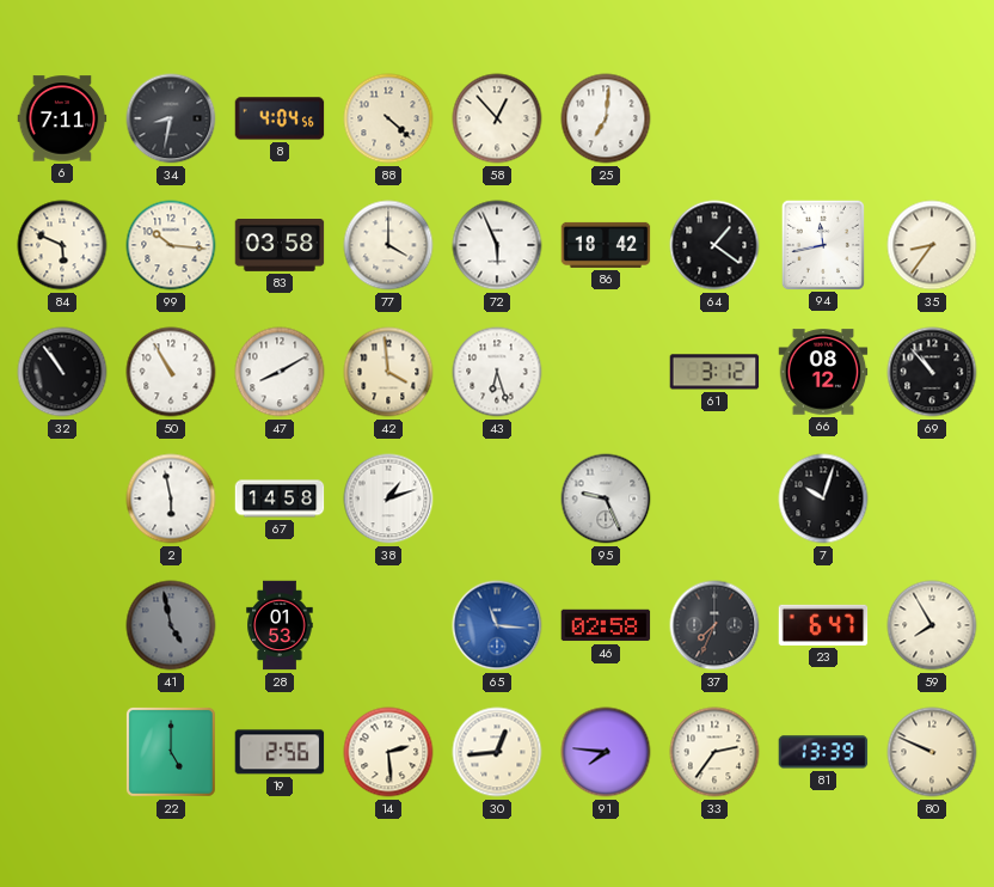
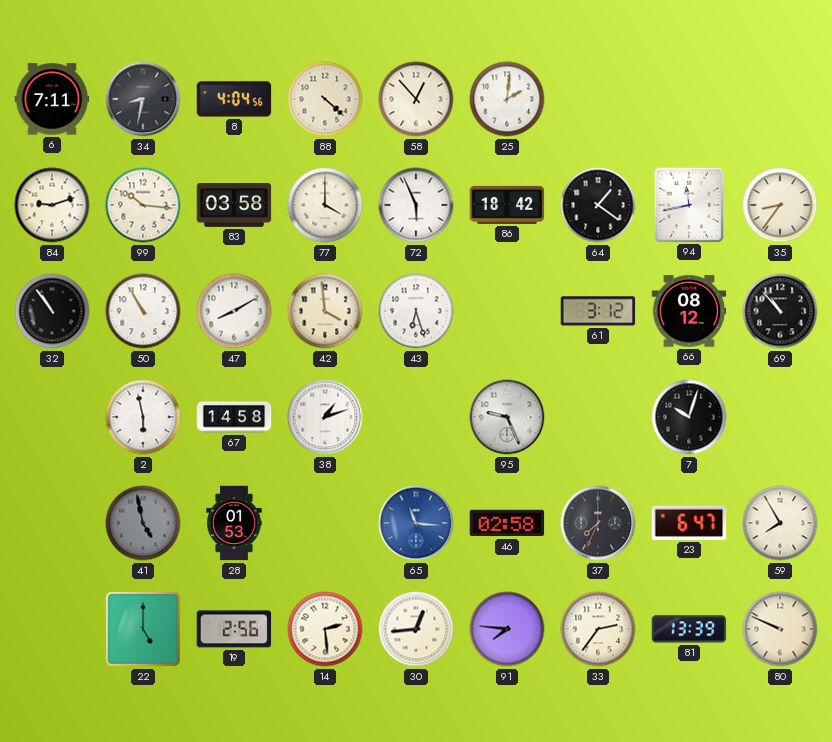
25: 7:01 -> 2:01
84: 5:49 -> 9:12
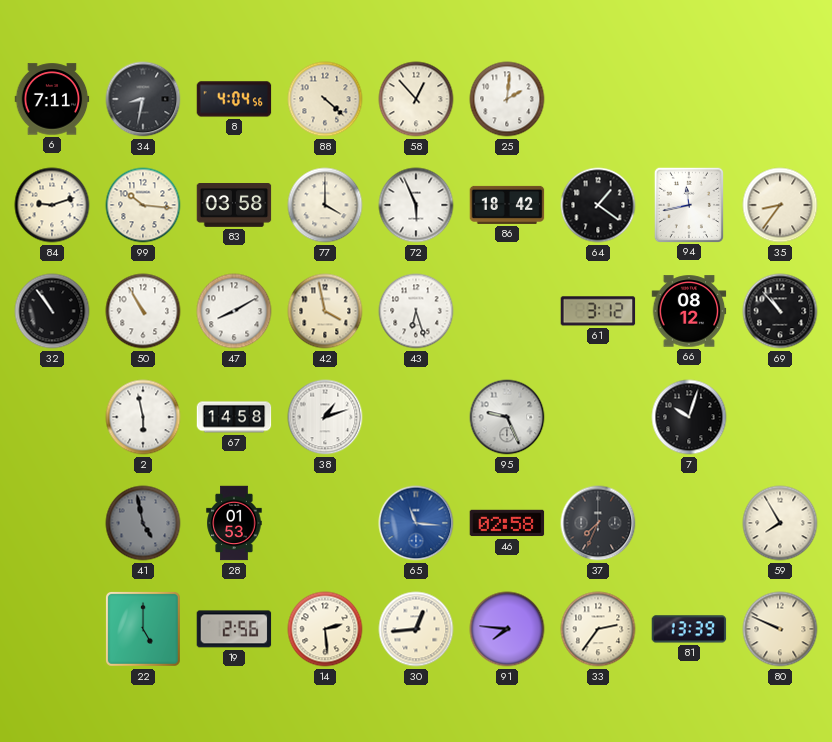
42: 3:59 -> 3:58
23: 6:47 -> none
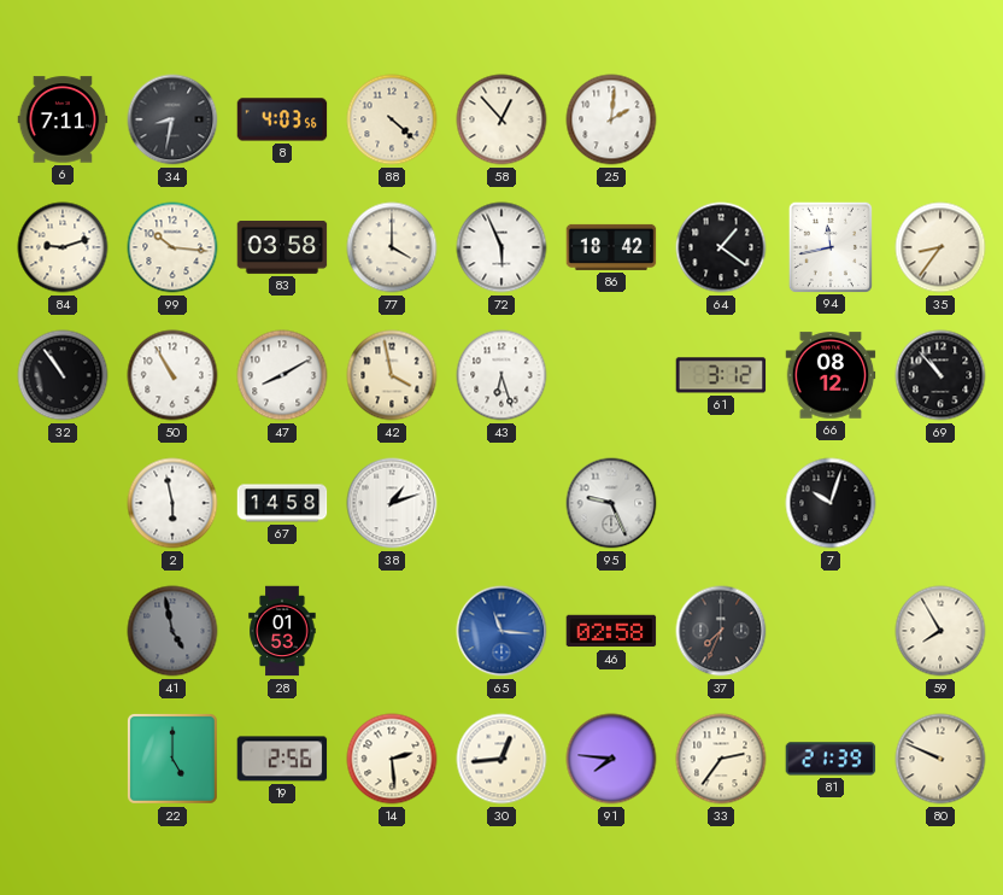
8: 4:04 -> 4:03
81: 13:39 -> 21:39
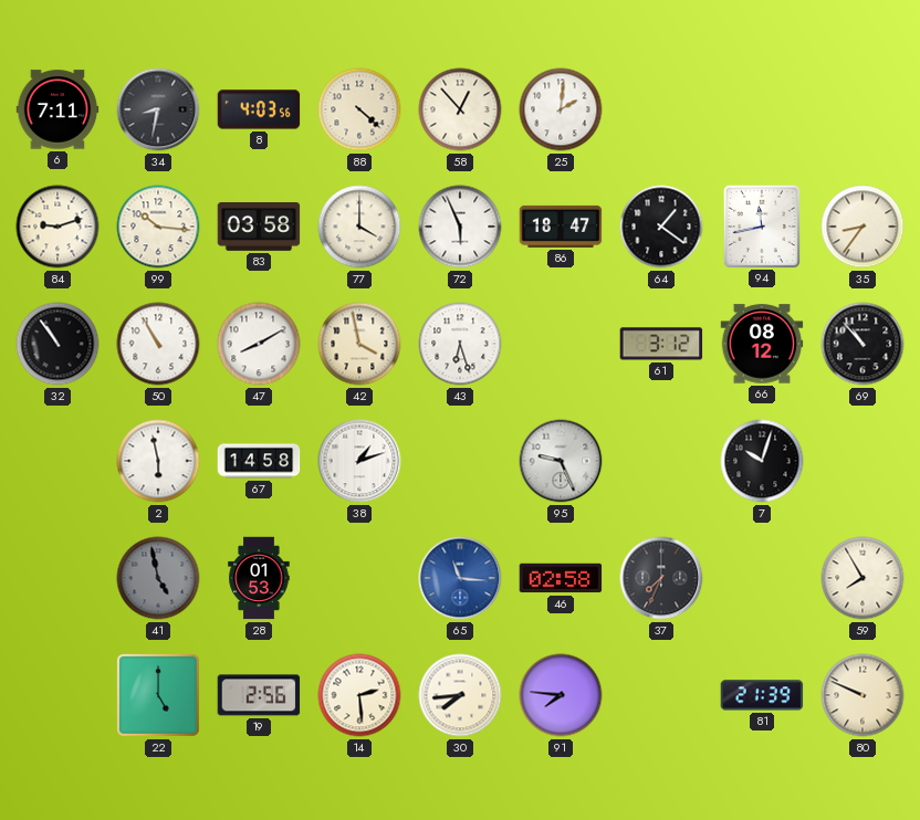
86: 18:42 -> 18:47
30: 12:44 -> 7:44
33: 2:36 -> none
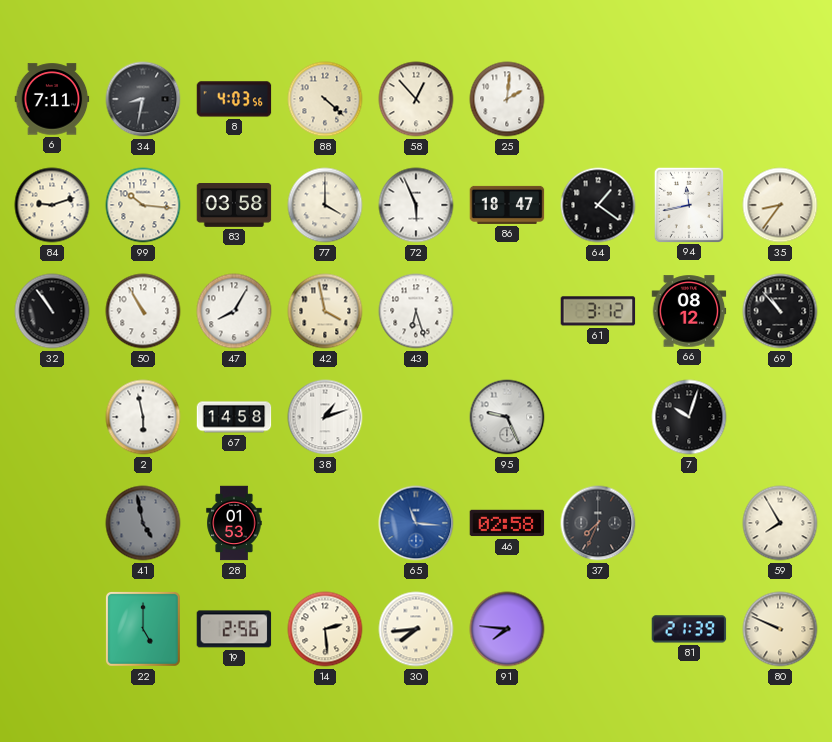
47: 8:10 -> 8:05
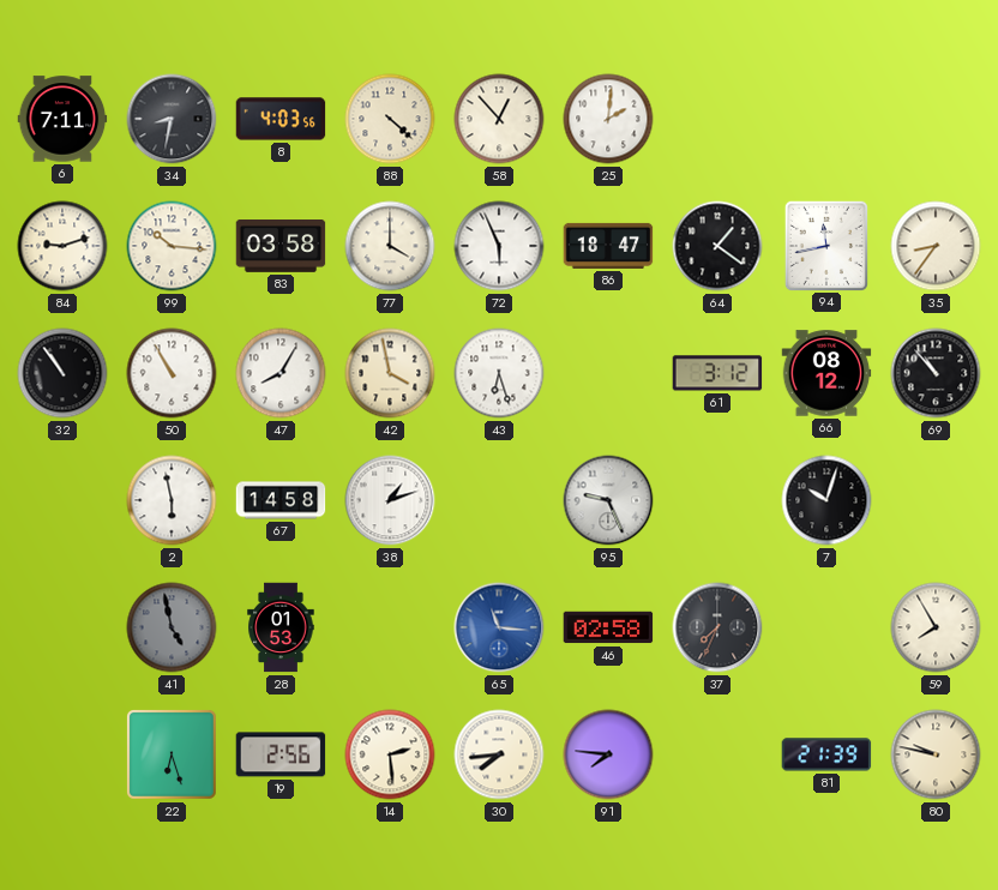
22: 5:00 -> 6:27
80: 9:49 -> 9:47
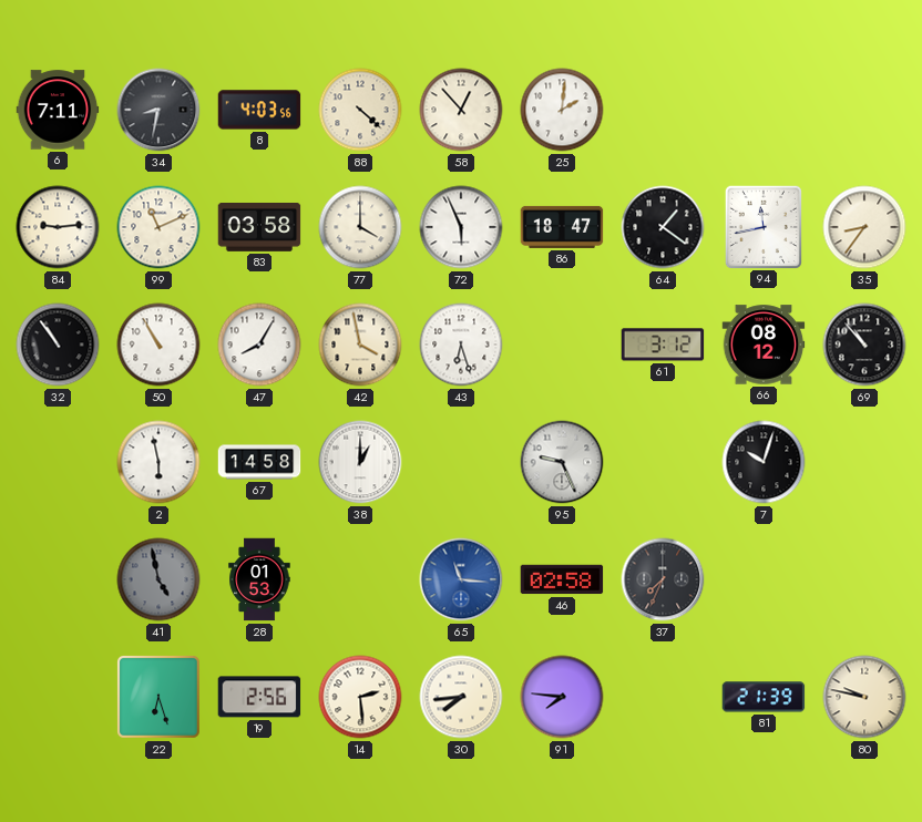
84: 9:12 -> 9:14
99: 10:16 -> 11:11
38: 1:12 -> 1:00
59: 7:55 -> none
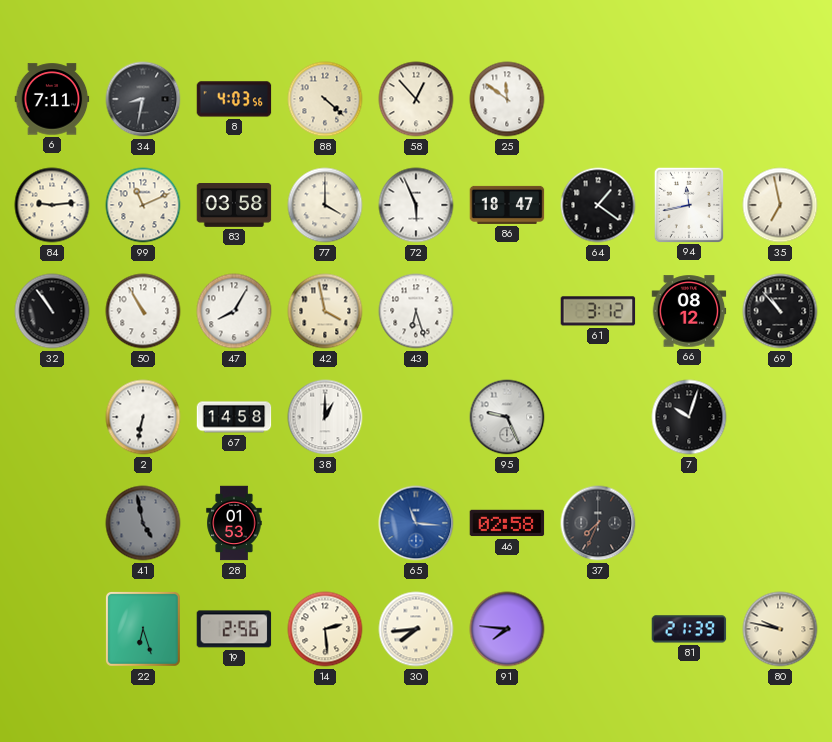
25: 2:01 -> 11:51
35: 8:36 -> 6:58
2: 5:58 -> 6:32
